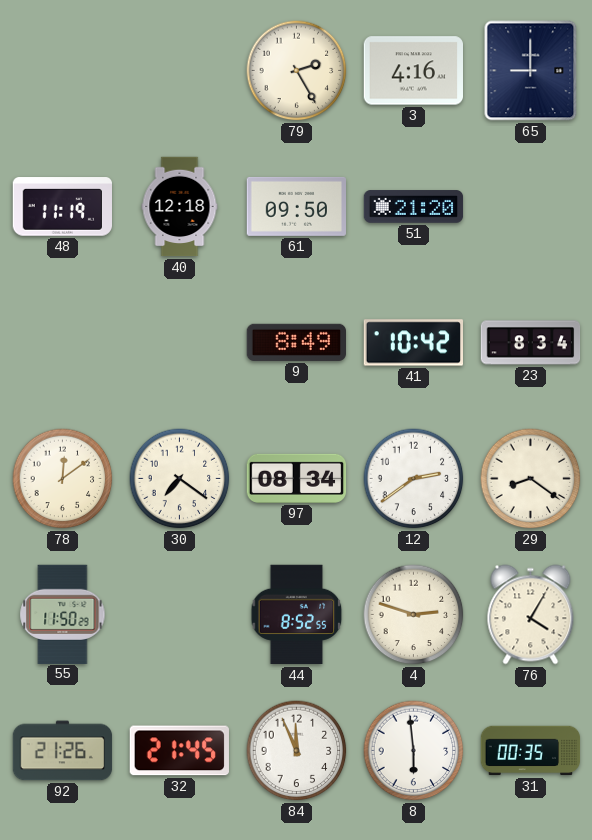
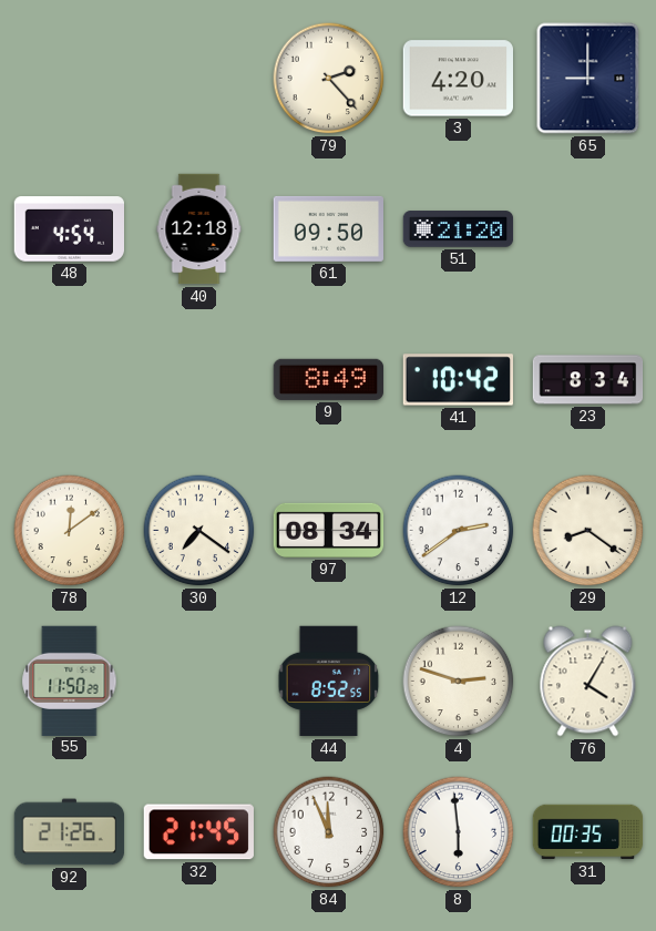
79: 2:25 -> 2:23
3: 4:16 -> 4:20
48: 11:19 -> 4:54
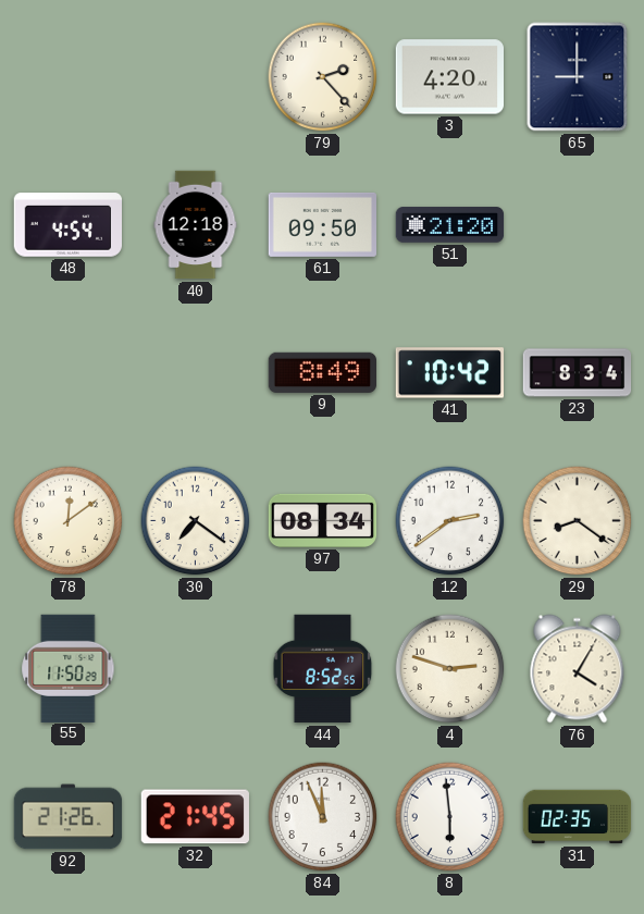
31: 00:35 -> 02:35
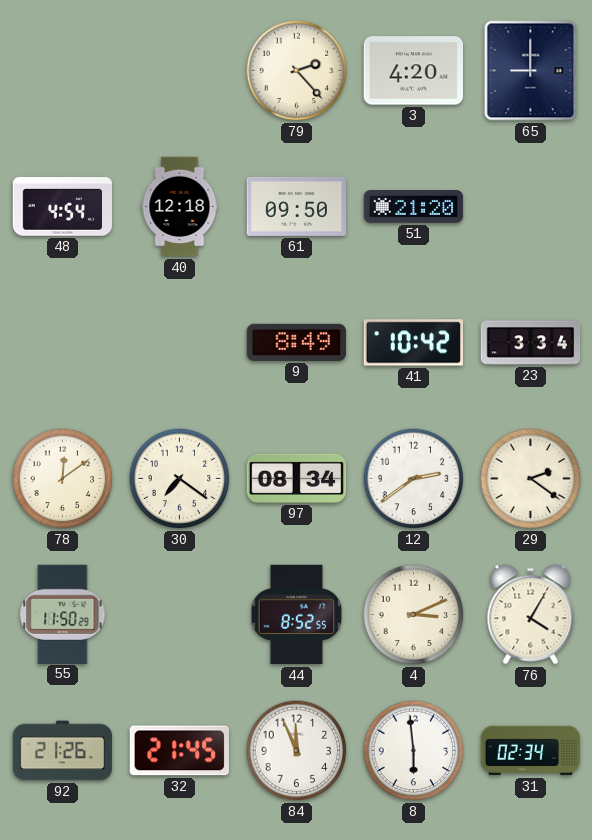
23: 8:34 -> 3:34
29: 8:21 -> 2:21
4: 2:48 -> 3:11
31: 02:35 -> 02:34
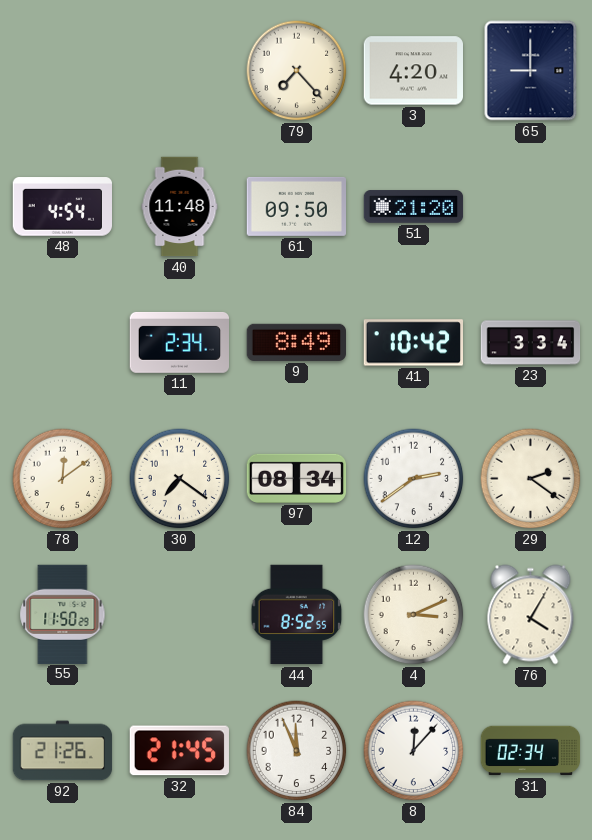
79: 2:23 -> 7:23
40: 12:18 -> 11:48
11: none -> 2:34
8: 5:59 -> 12:07
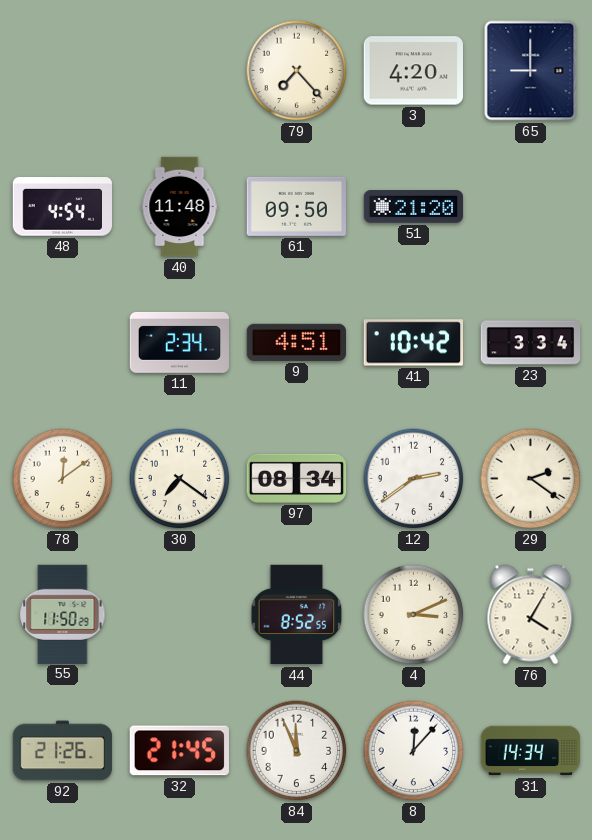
9: 8:49 -> 4:51
31: 02:34 -> 14:34
